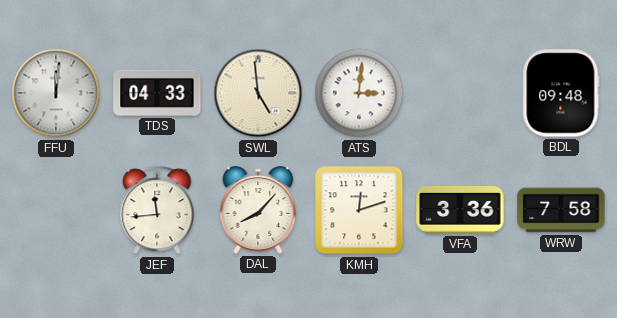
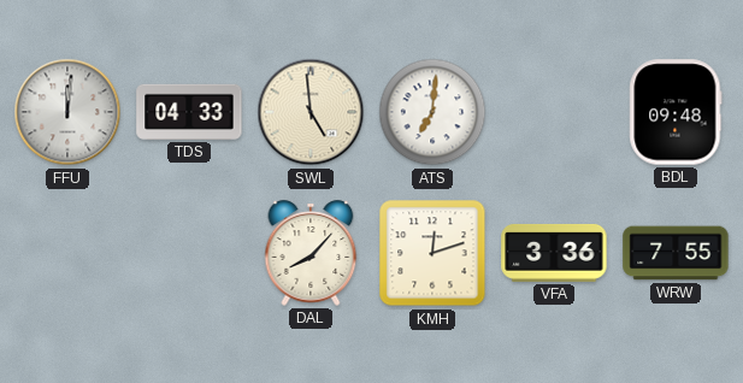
ATS: 3:01 -> 7:01
JEF: 11:44 -> none
WRW: 7:58 -> 7:55
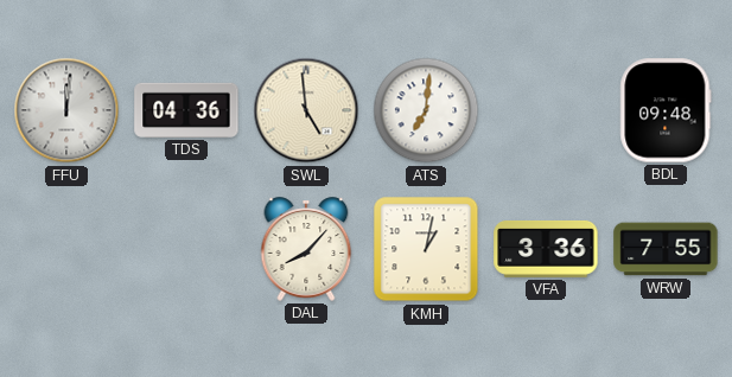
TDS: 04:33 -> 04:36
KMH: 12:12 -> 1:02
